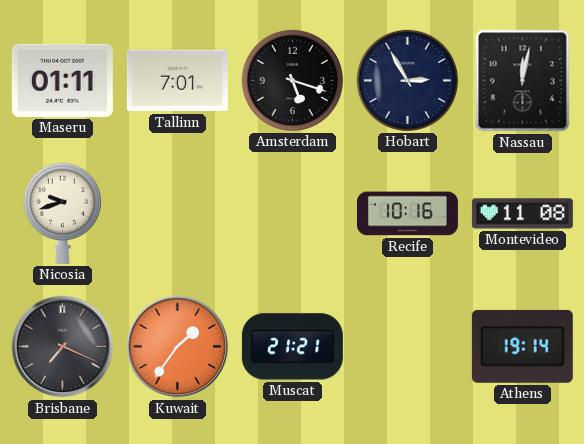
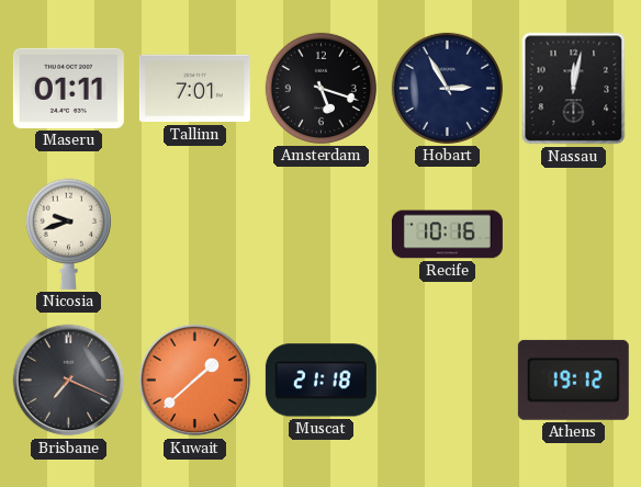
Montevideo: 11:08 -> none
Kuwait: 1:36 -> 1:38
Muscat: 21:21 -> 21:18
Athens: 19:14 -> 19:12
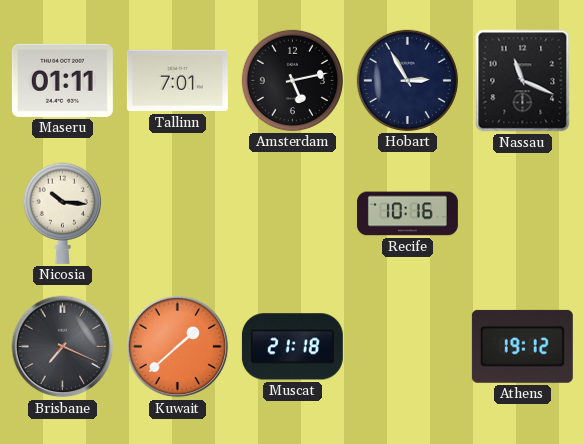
Amsterdam: 5:18 -> 5:13
Nassau: 12:02 -> 11:19
Nicosia: 9:42 -> 10:16
